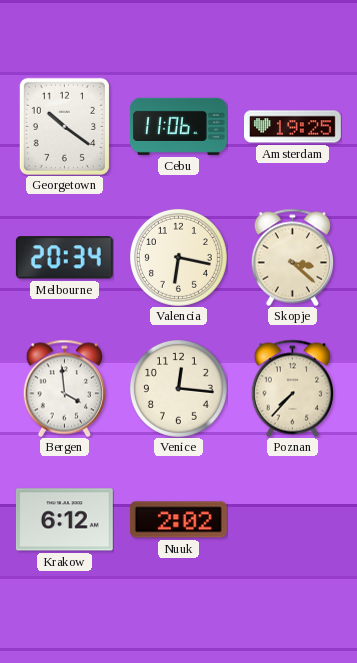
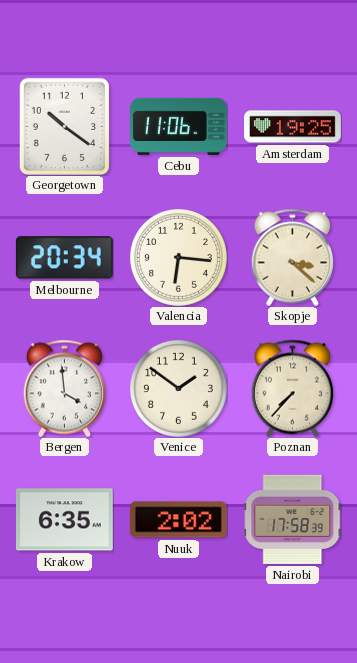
Valencia: 6:17 -> 6:16
Venice: 12:16 -> 1:51
Krakow: 6:12 -> 6:35
Nairobi: none -> 17:58
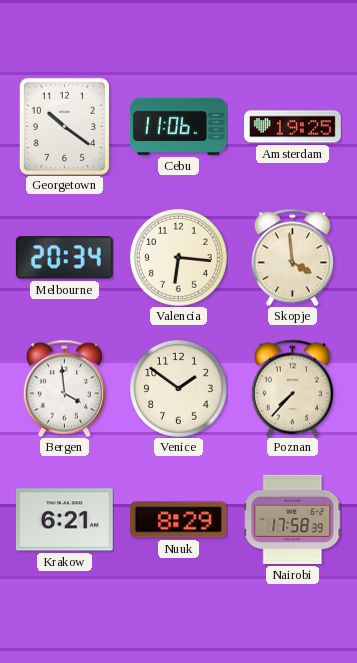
Skopje: 3:22 -> 3:59
Krakow: 6:35 -> 6:21
Nuuk: 2:02 -> 8:29
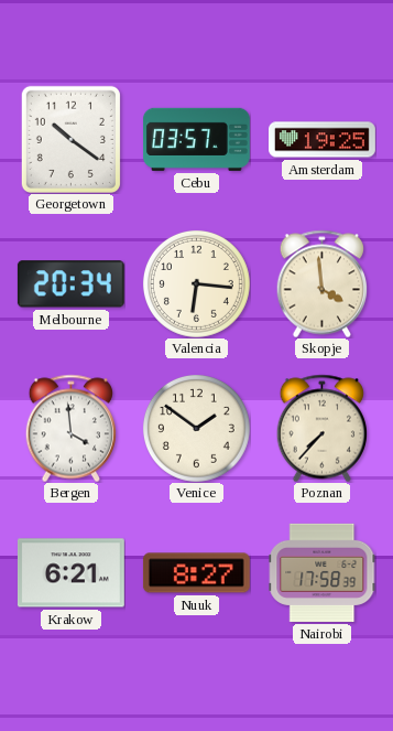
Cebu: 11:06 -> 03:57
Nuuk: 8:29 -> 8:27
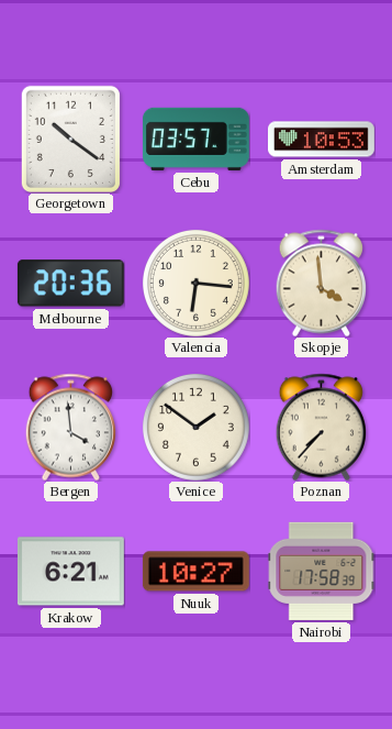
Amsterdam: 19:25 -> 10:53
Melbourne: 20:34 -> 20:36
Nuuk: 8:27 -> 10:27
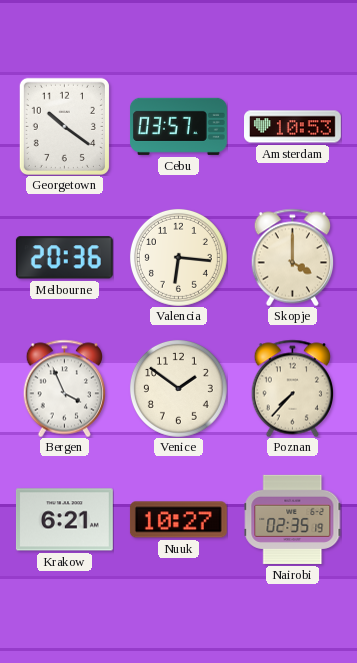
Skopje: 3:59 -> 4:00
Bergen: 3:59 -> 3:56
Nairobi: 17:58 -> 02:35
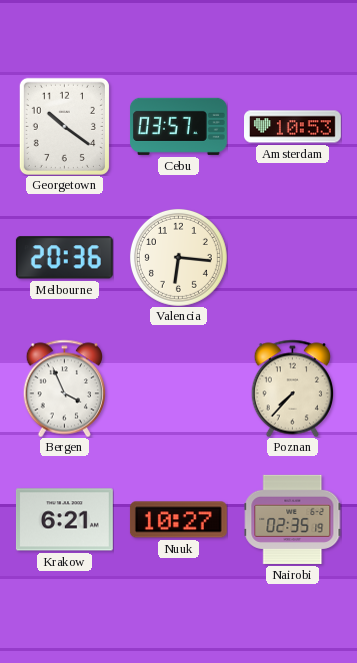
Skopje: 4:00 -> none
Venice: 1:51 -> none
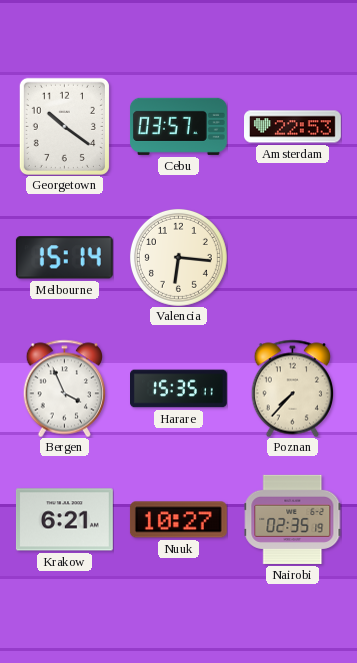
Amsterdam: 10:53 -> 22:53
Melbourne: 20:36 -> 15:14
Harare: none -> 15:35
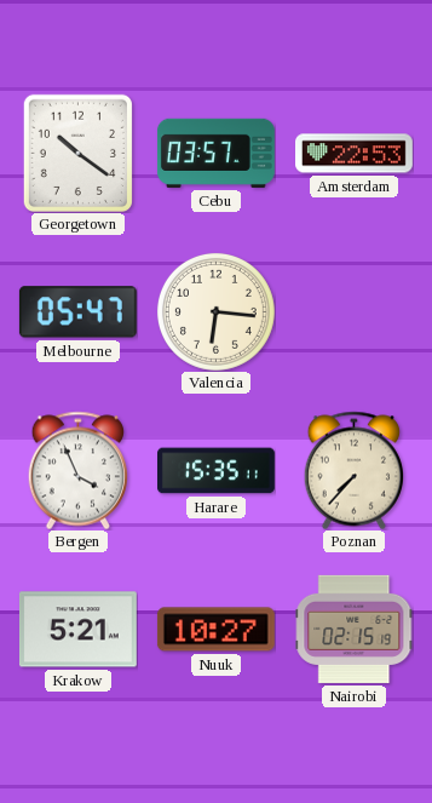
Melbourne: 15:14 -> 05:47
Krakow: 6:21 -> 5:21
Nairobi: 02:35 -> 02:15
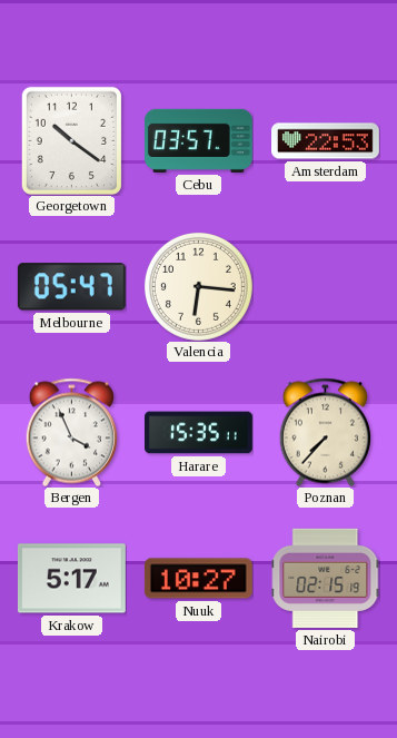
Krakow: 5:21 -> 5:17
